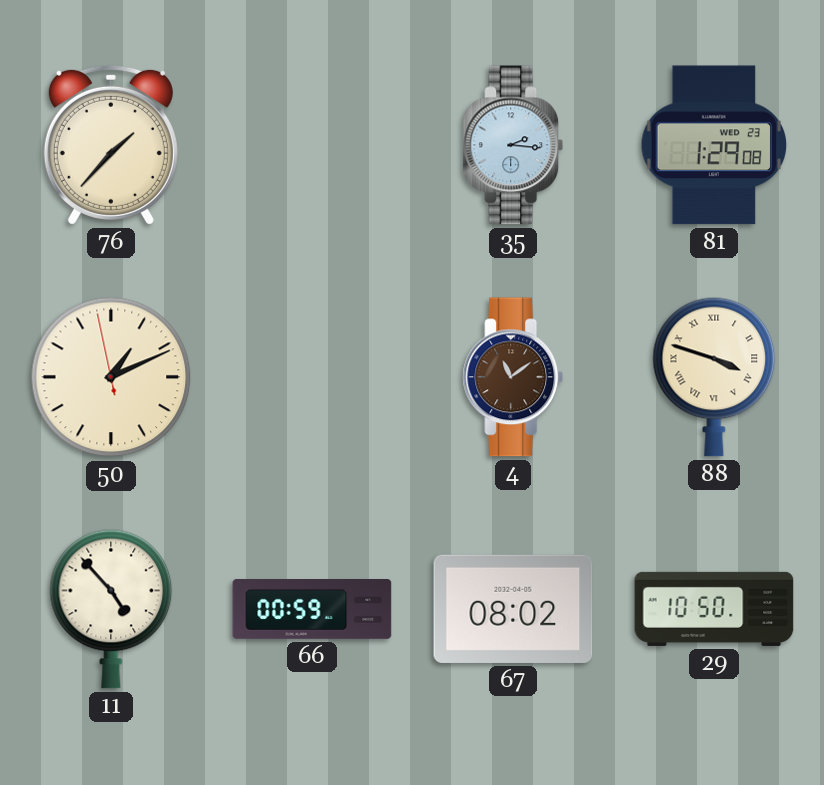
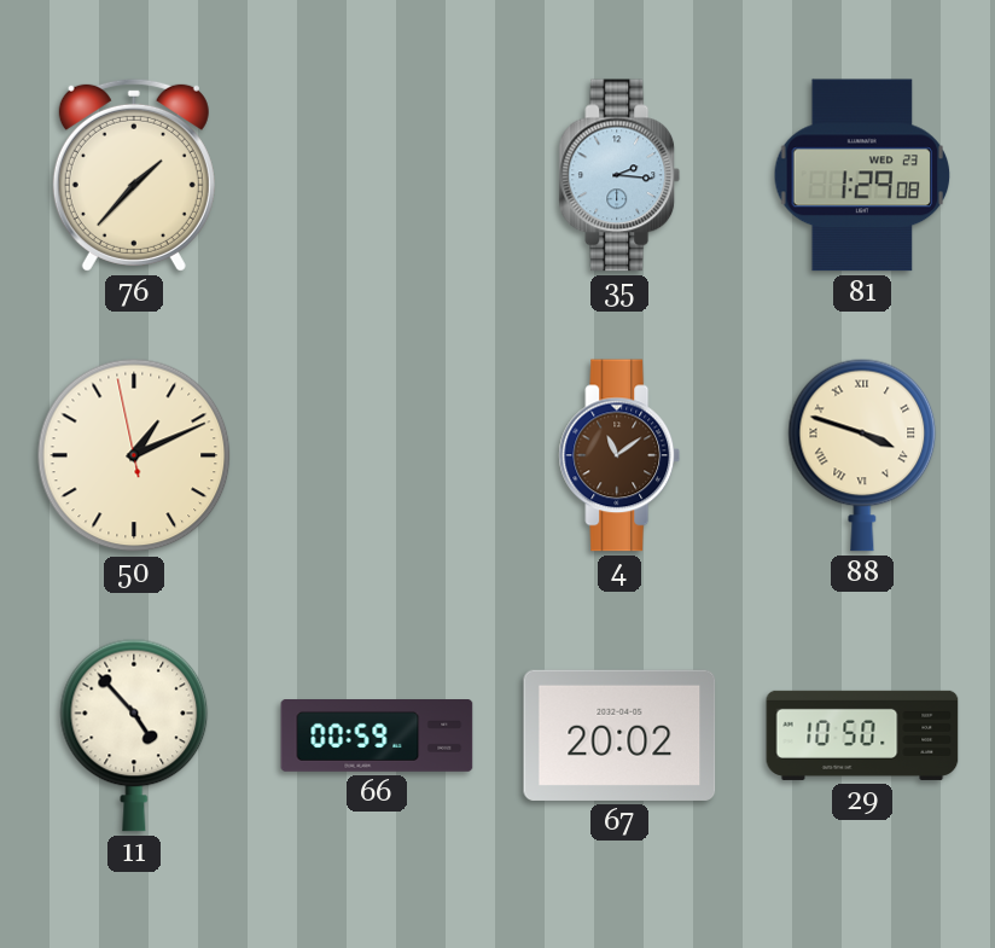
67: 08:02 -> 20:02
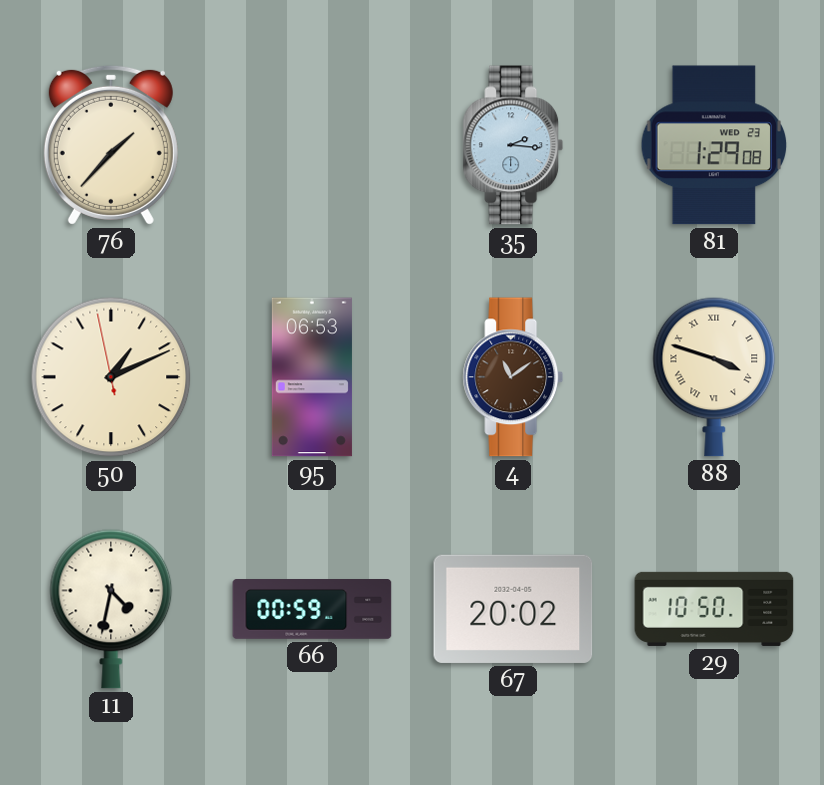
95: none -> 06:53
11: 4:53 -> 4:32
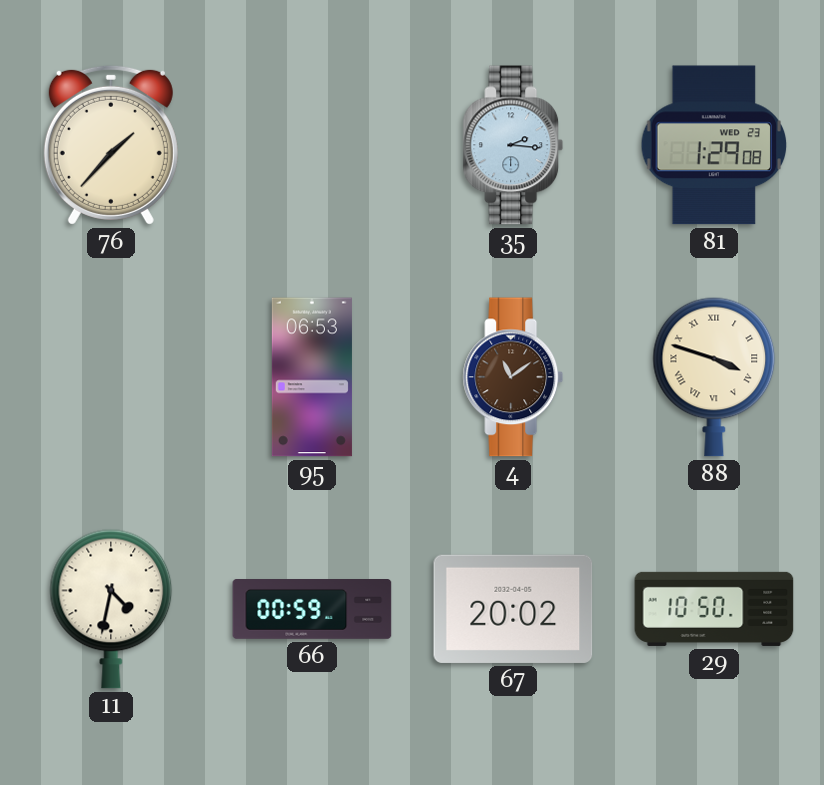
50: 1:10 -> none
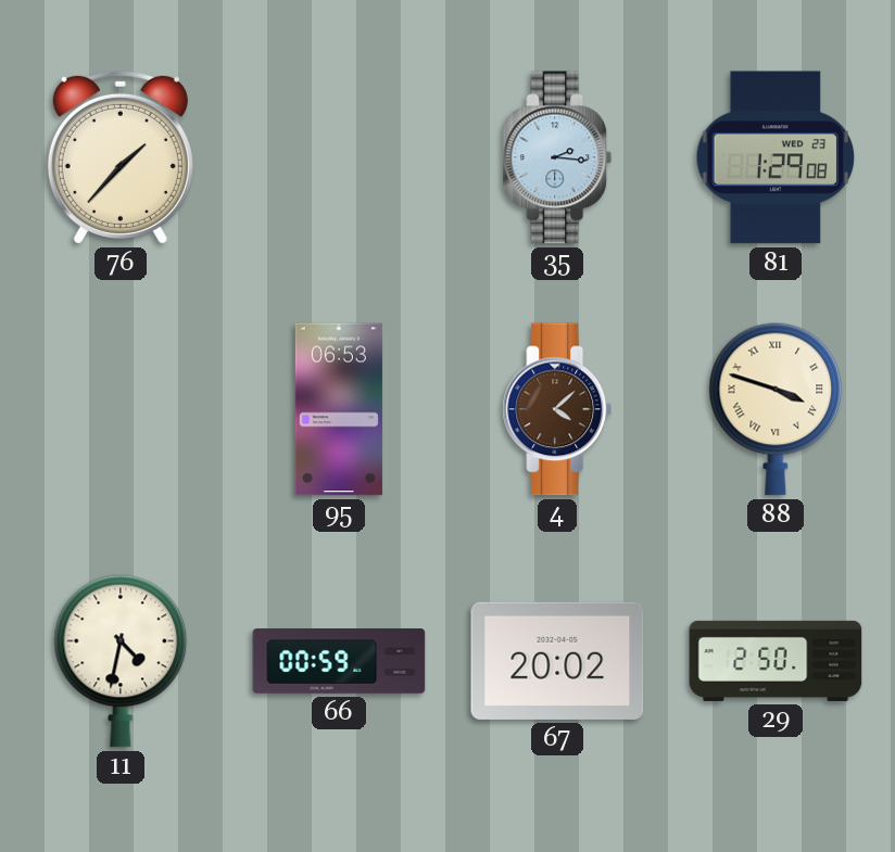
4: 11:09 -> 4:08
29: 10:50 -> 2:50
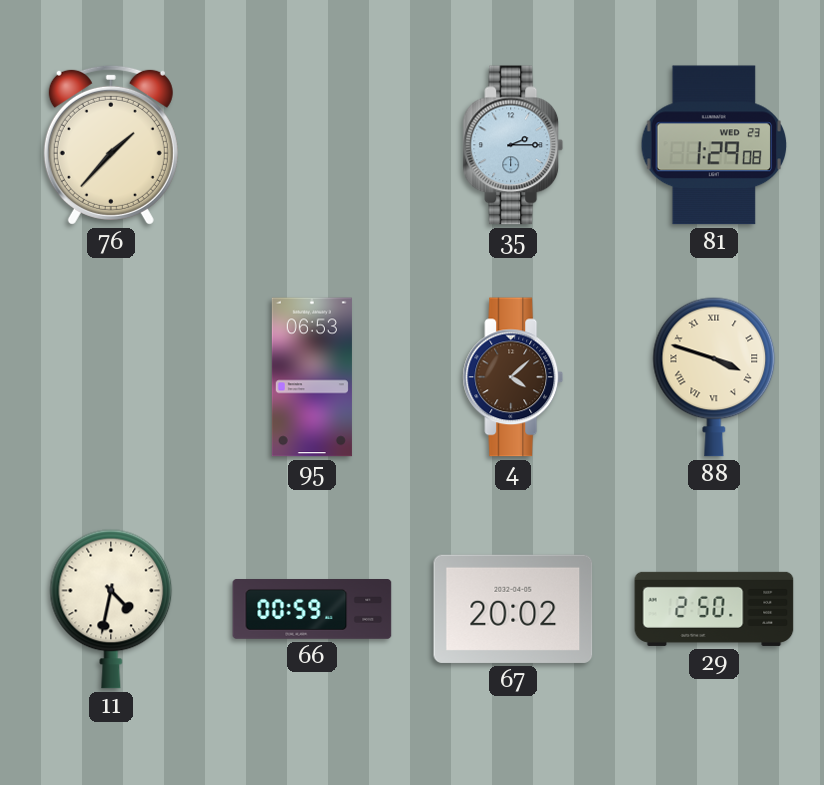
35: 2:16 -> 2:15
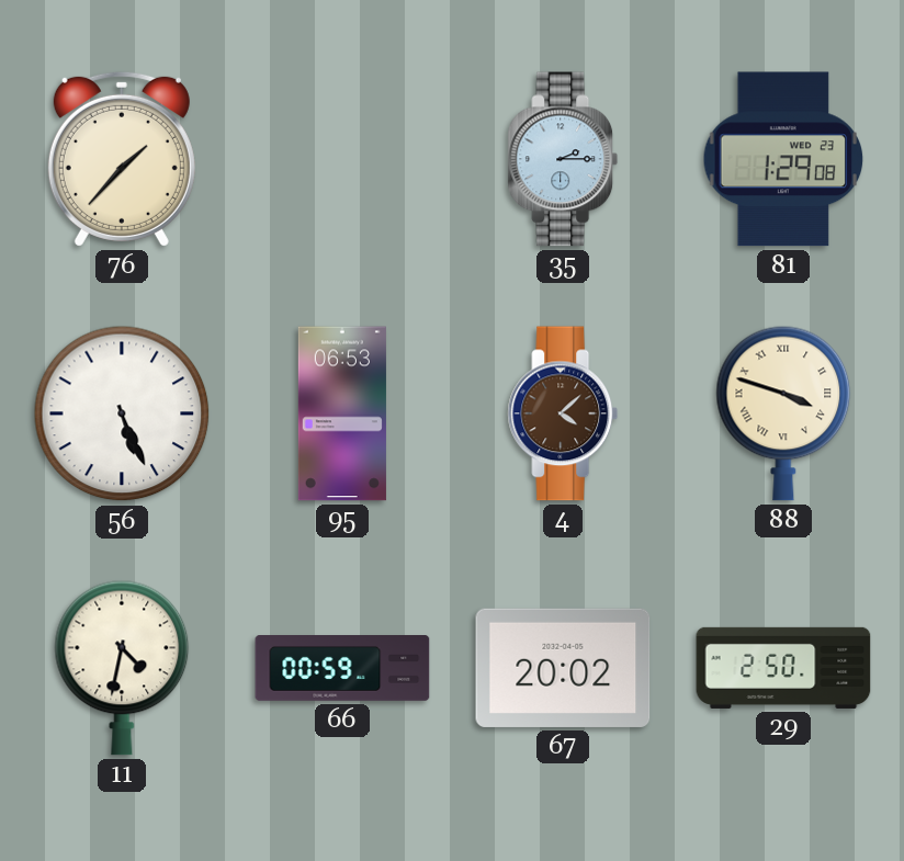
56: none -> 5:26
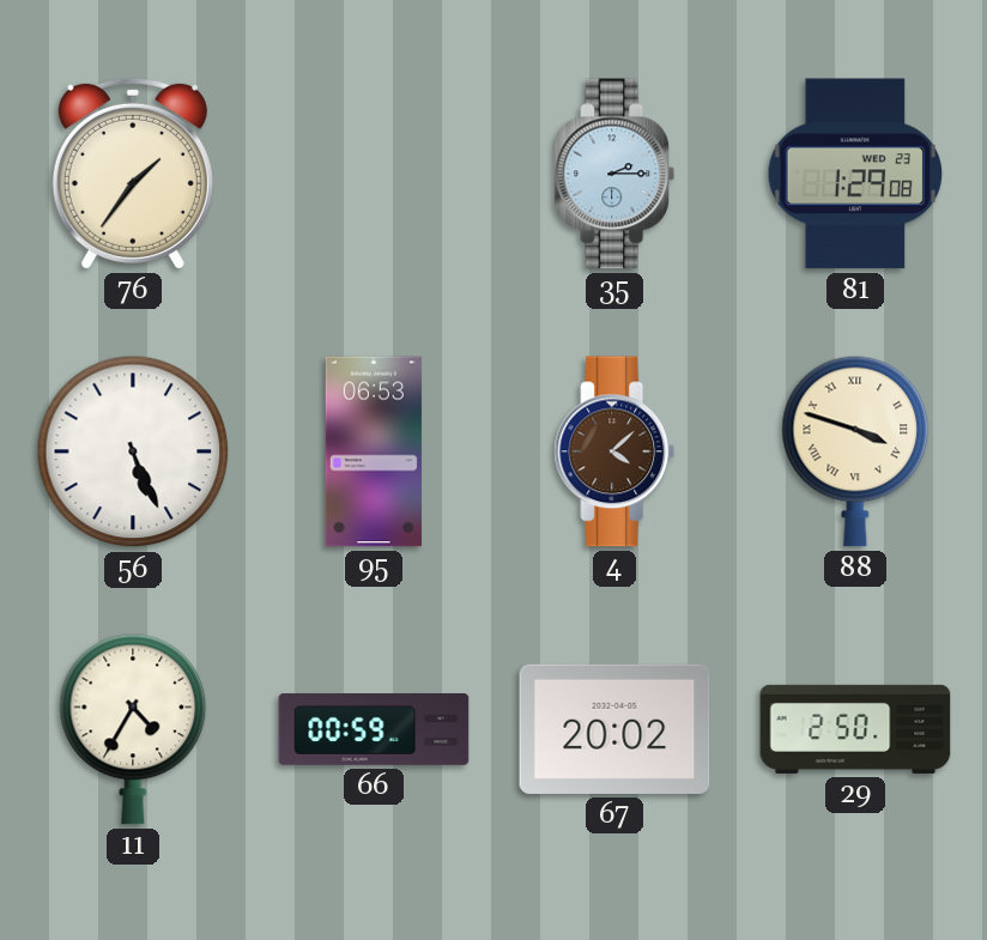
76: 1:37 -> 1:36
11: 4:32 -> 4:35
